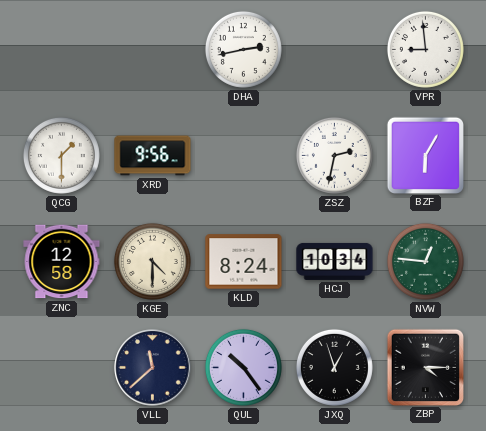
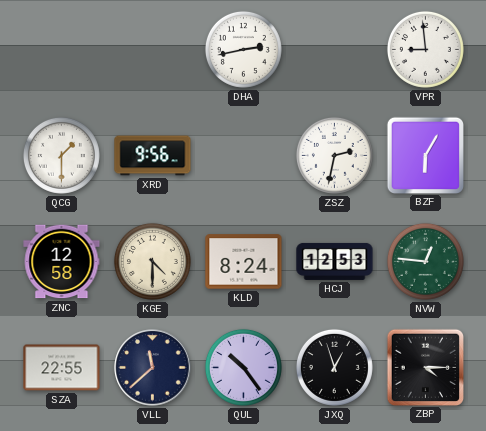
HCJ: 10:34 -> 12:53
SZA: none -> 22:55
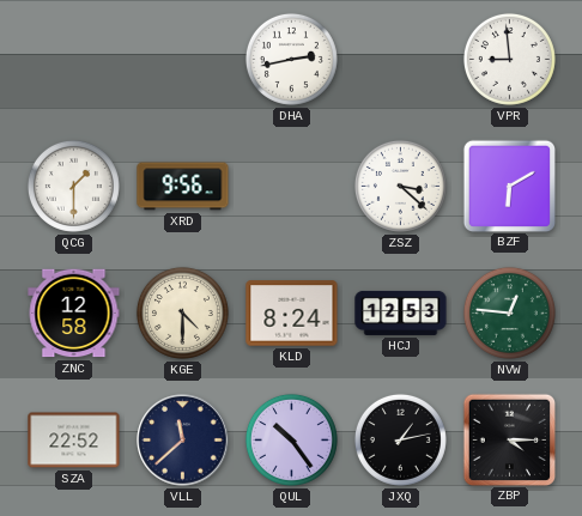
ZSZ: 2:32 -> 3:22
BZF: 6:05 -> 6:10
SZA: 22:55 -> 22:52
JXQ: 12:57 -> 1:13
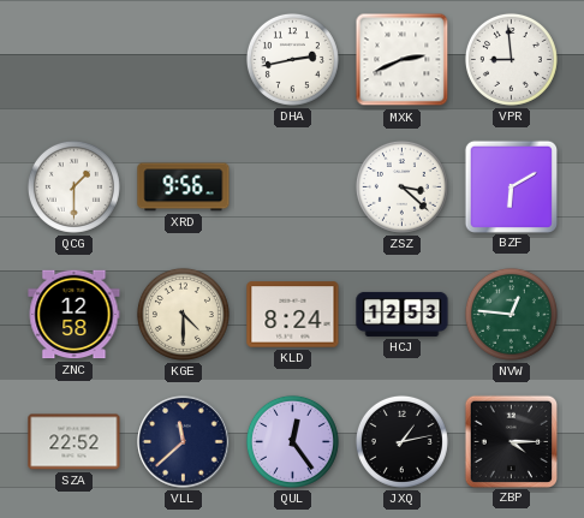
MXK: none -> 2:41
QUL: 10:24 -> 12:24
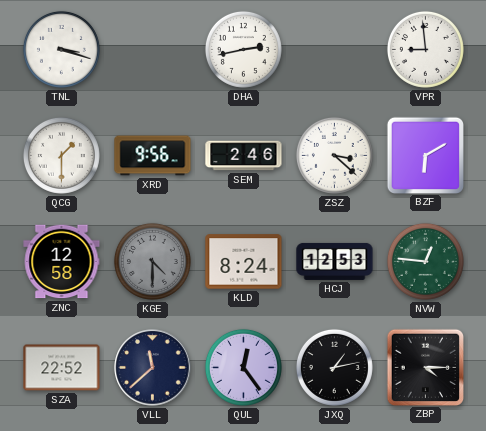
TNL: none -> 3:18
MXK: 2:41 -> none
SEM: none -> 2:46
KGE dial: cream -> grey
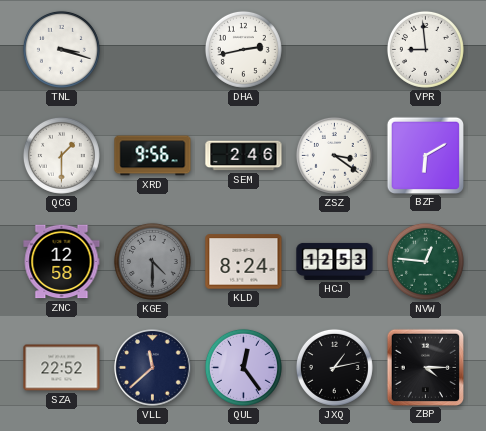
ZSZ: 3:22 -> 3:21
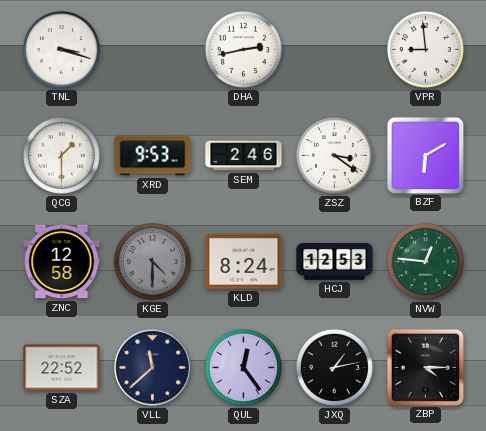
XRD: 9:56 -> 9:53
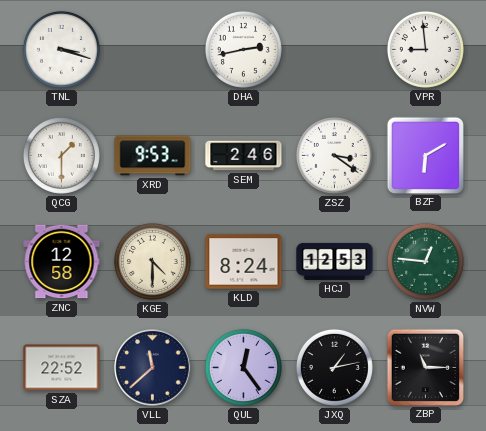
KGE dial: grey -> cream
ZBP: 4:15 -> 11:15
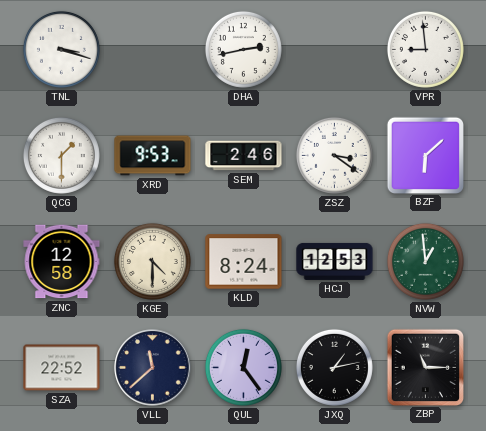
BZF: 6:10 -> 6:08
NVW: 12:46 -> 12:59
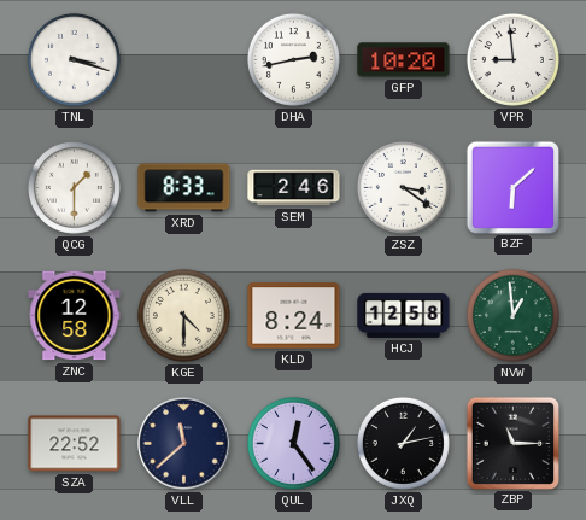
GFP: none -> 10:20
XRD: 9:53 -> 8:33
HCJ: 12:53 -> 12:58
